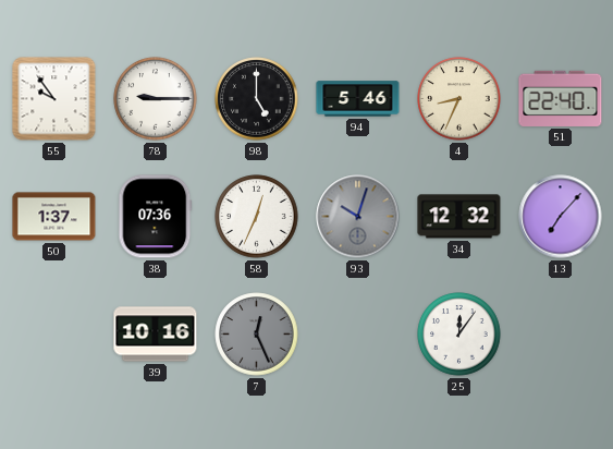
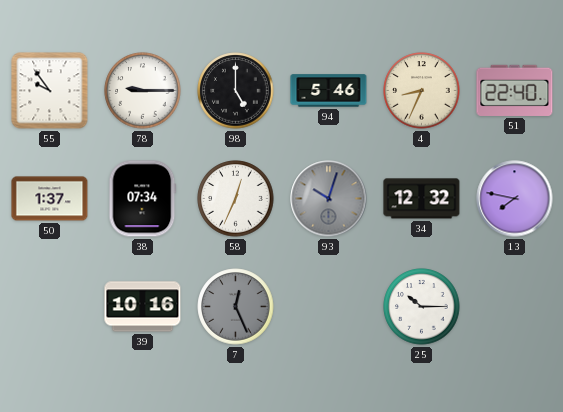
38: 07:36 -> 07:34
13: 7:07 -> 7:47
25: 12:06 -> 10:15
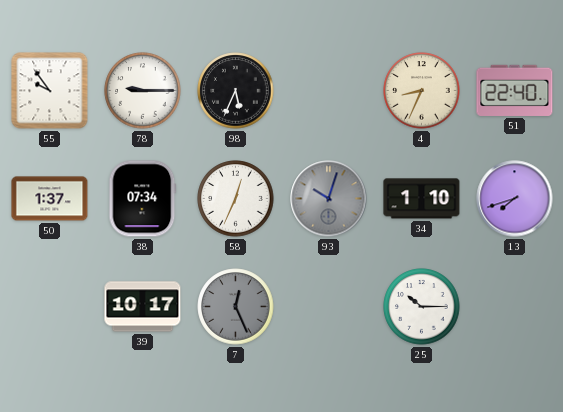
98: 5:00 -> 5:34
94: 5:46 -> none
34: 12:32 -> 1:10
13: 7:47 -> 7:42
39: 10:16 -> 10:17
